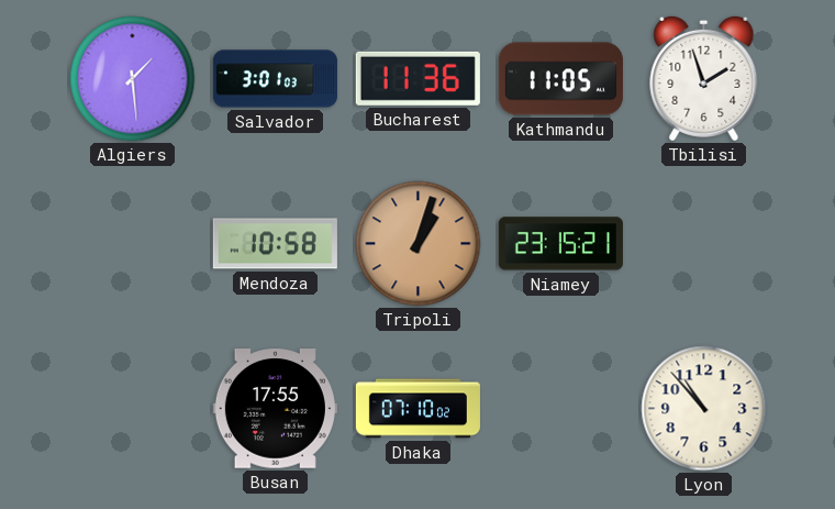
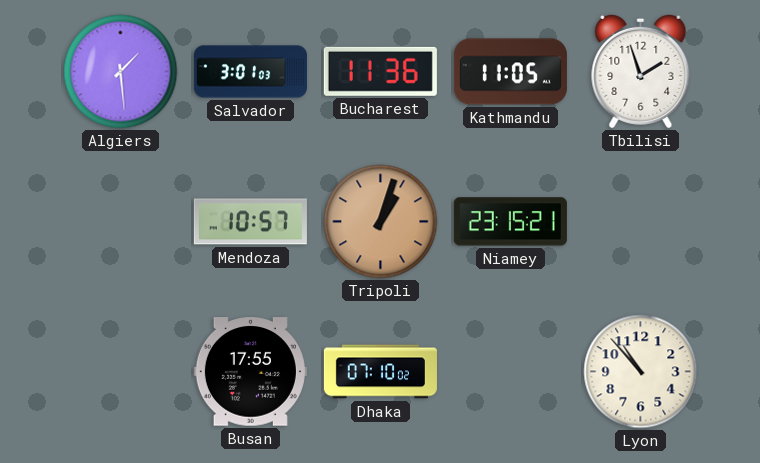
Mendoza: 10:58 -> 10:57
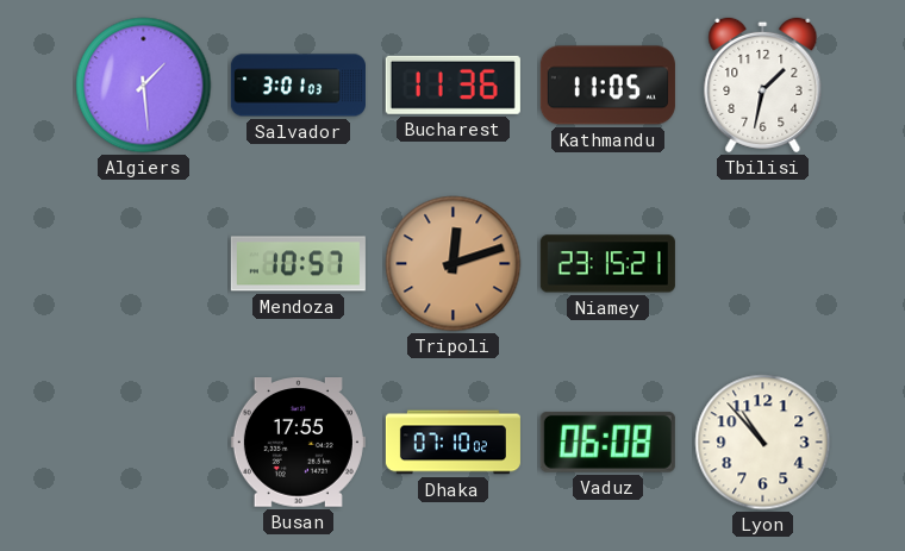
Tbilisi: 1:57 -> 1:32
Tripoli: 1:03 -> 12:12
Vaduz: none -> 06:08
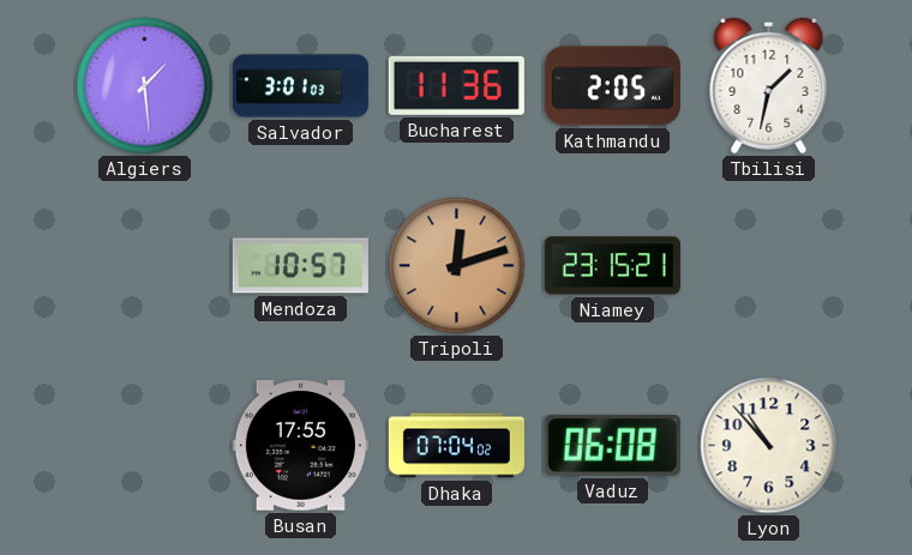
Kathmandu: 11:05 -> 2:05
Dhaka: 07:10 -> 07:04
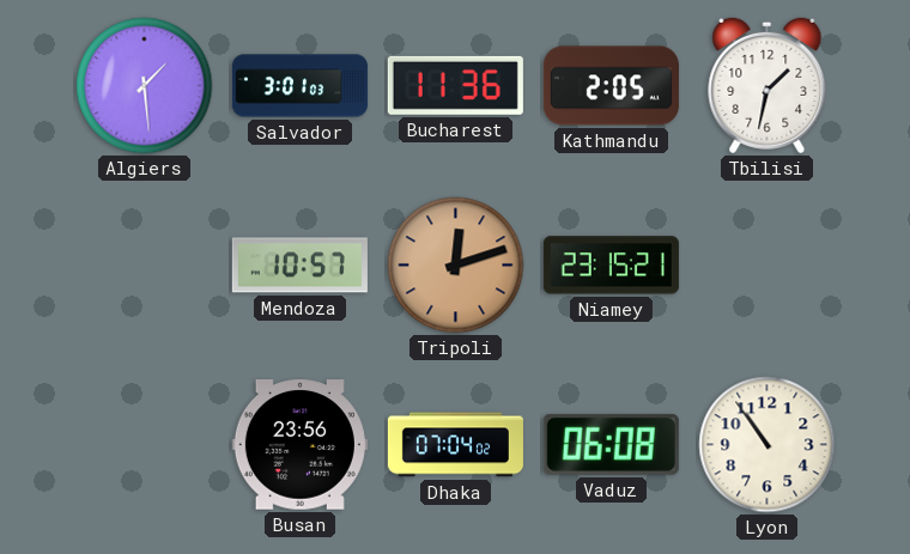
Busan: 17:55 -> 23:56
Lyon: 10:53 -> 10:54
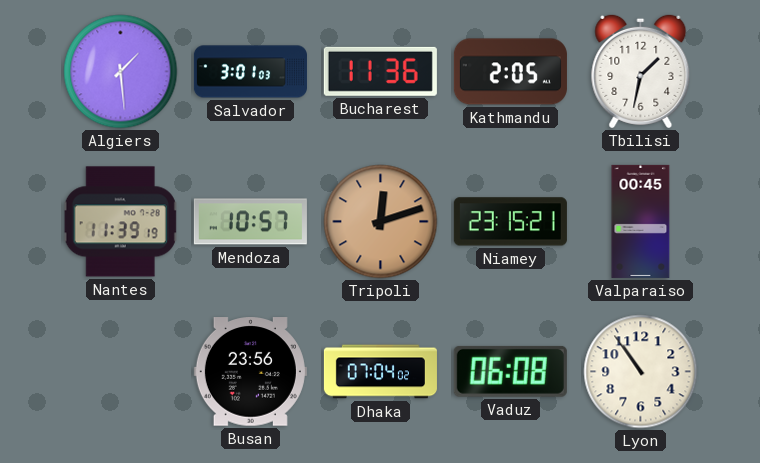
Nantes: none -> 11:39
Valparaiso: none -> 00:45
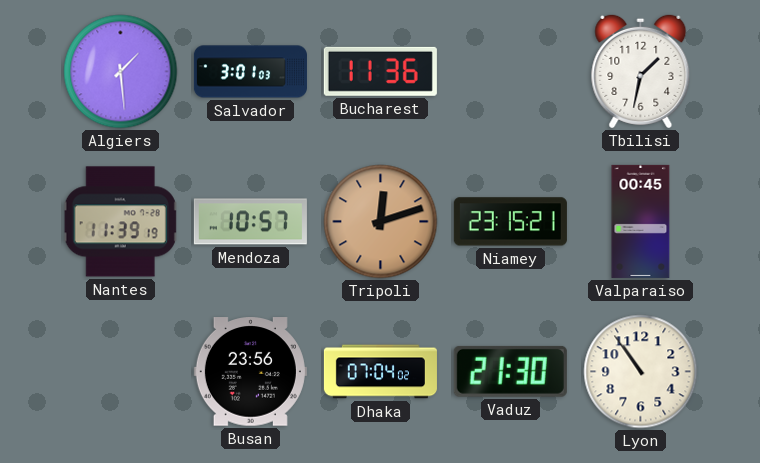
Kathmandu: 2:05 -> none
Vaduz: 06:08 -> 21:30
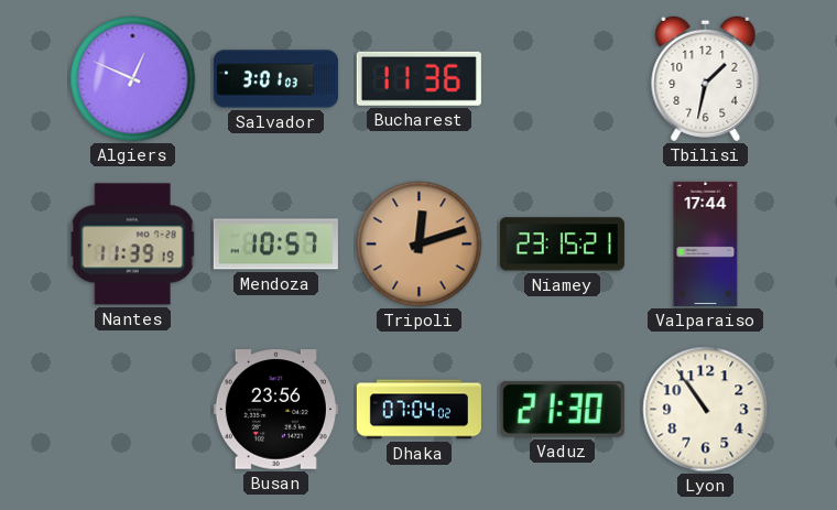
Algiers: 1:29 -> 12:49
Valparaiso: 00:45 -> 17:44
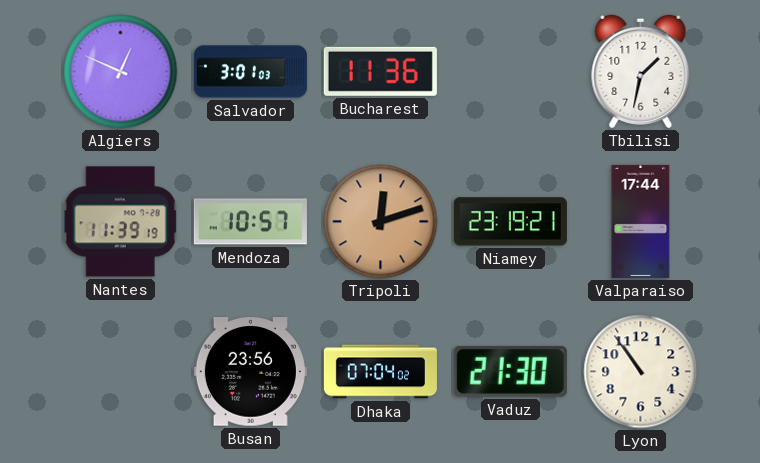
Niamey: 23:15 -> 23:19
